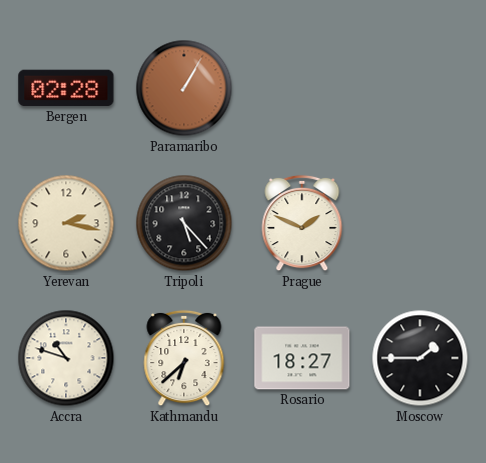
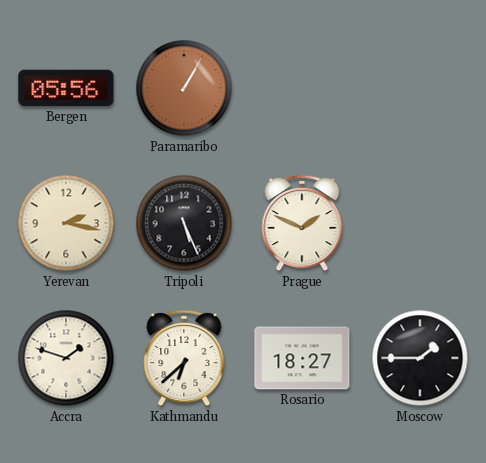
Bergen: 02:28 -> 05:56
Tripoli: 5:23 -> 5:26
Accra: 10:48 -> 1:48
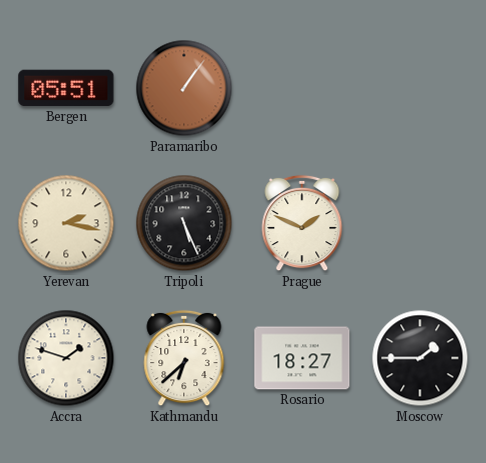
Bergen: 05:56 -> 05:51
Paramaribo: 1:05 -> 1:06
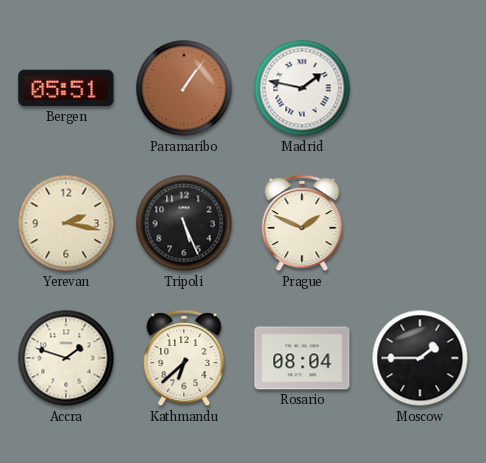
Madrid: none -> 1:47
Rosario: 18:27 -> 08:04
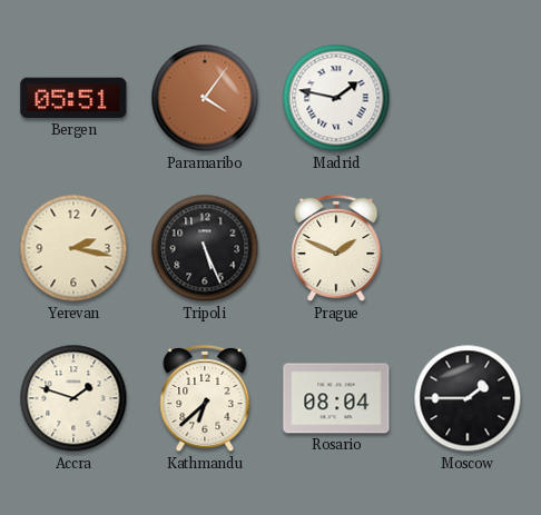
Paramaribo: 1:06 -> 4:06
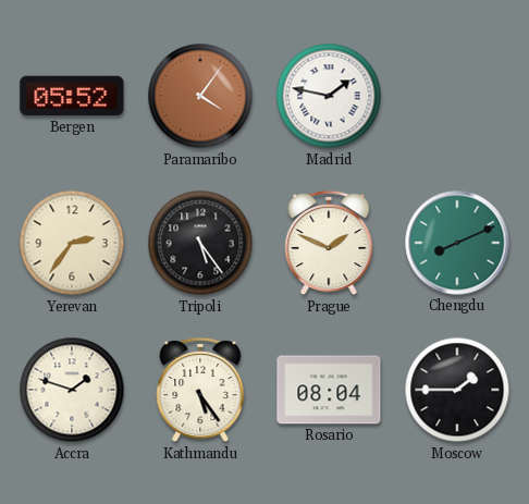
Bergen: 05:51 -> 05:52
Yerevan: 2:17 -> 2:36
Tripoli: 5:26 -> 5:24
Chengdu: none -> 8:11
Kathmandu: 6:38 -> 5:24
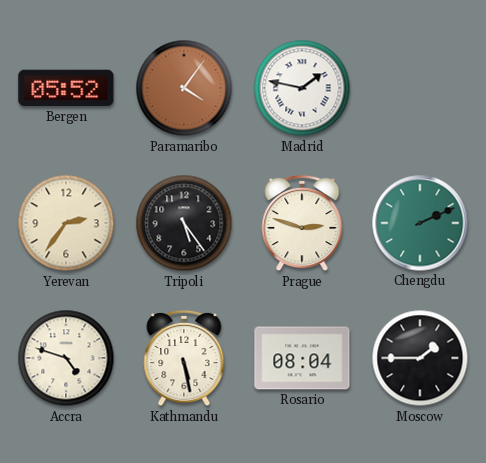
Prague: 1:49 -> 2:48
Chengdu: 8:11 -> 2:11
Accra: 1:48 -> 4:48
Kathmandu: 5:24 -> 5:28
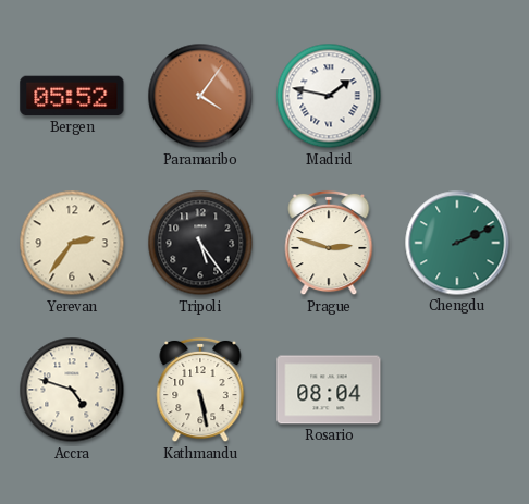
Moscow: 1:45 -> none
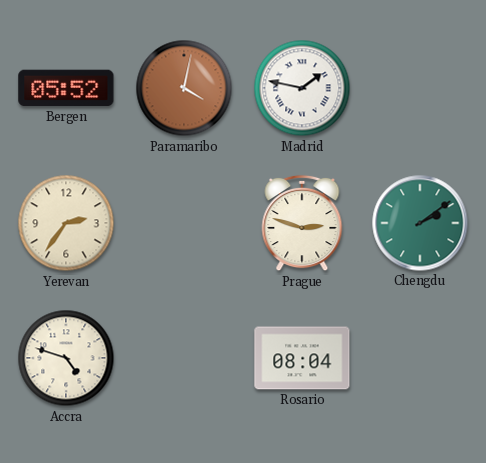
Paramaribo: 4:06 -> 4:02
Tripoli: 5:24 -> none
Chengdu: 2:11 -> 2:09
Kathmandu: 5:28 -> none
